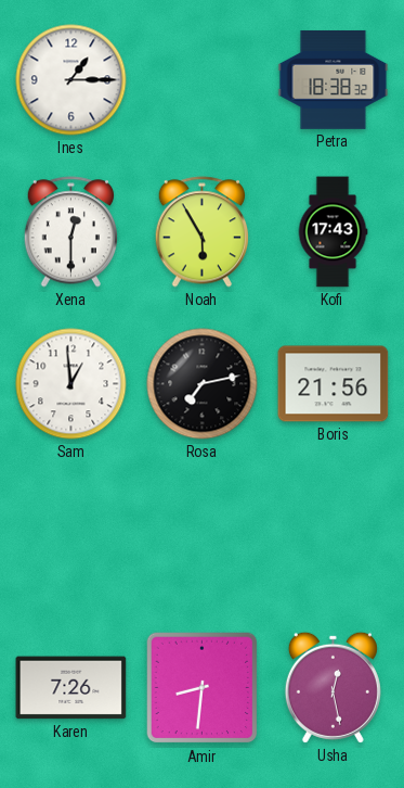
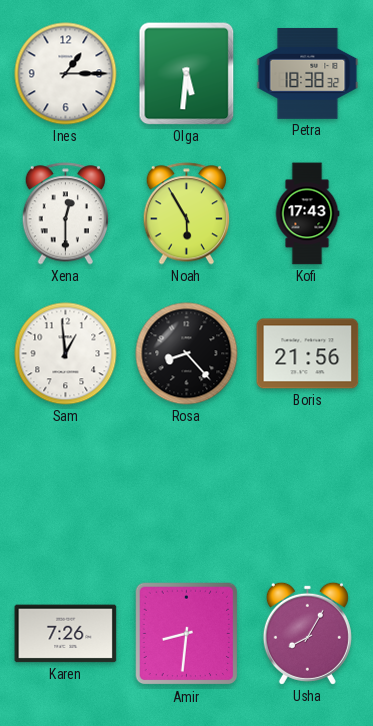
Olga: none -> 5:31
Rosa: 7:13 -> 8:23
Usha: 12:28 -> 8:05
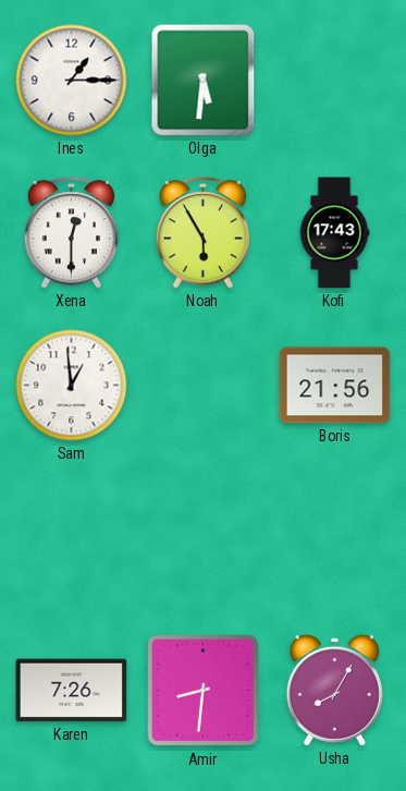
Petra: 18:38 -> none
Rosa: 8:23 -> none
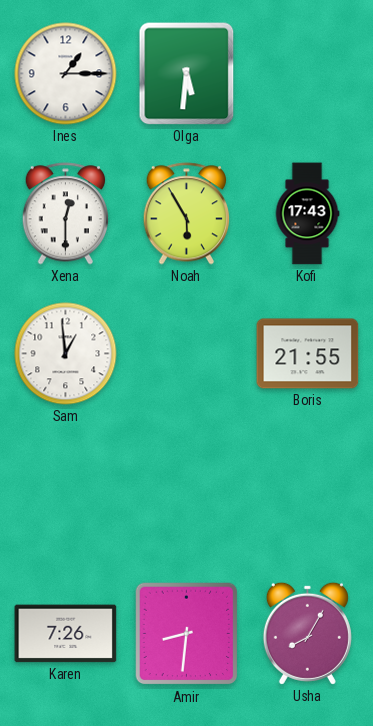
Boris: 21:56 -> 21:55
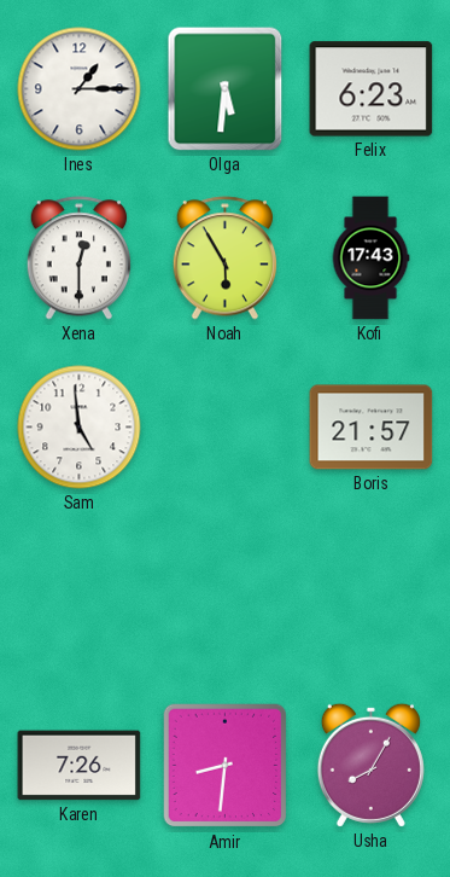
Felix: none -> 6:23
Sam: 12:59 -> 4:59
Boris: 21:55 -> 21:57
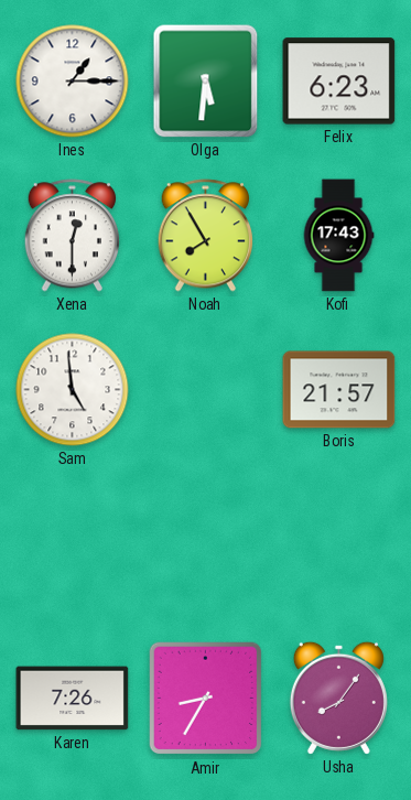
Noah: 5:55 -> 7:55
Amir: 8:31 -> 8:35
Usha: 8:05 -> 8:06
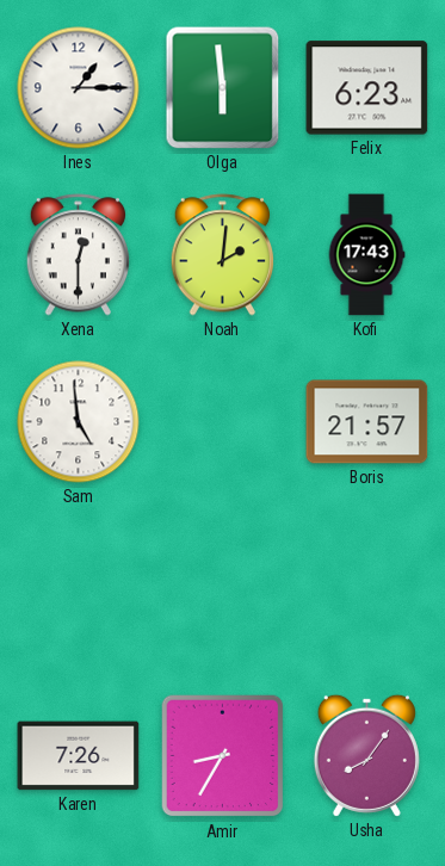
Olga: 5:31 -> 5:59
Noah: 7:55 -> 2:01
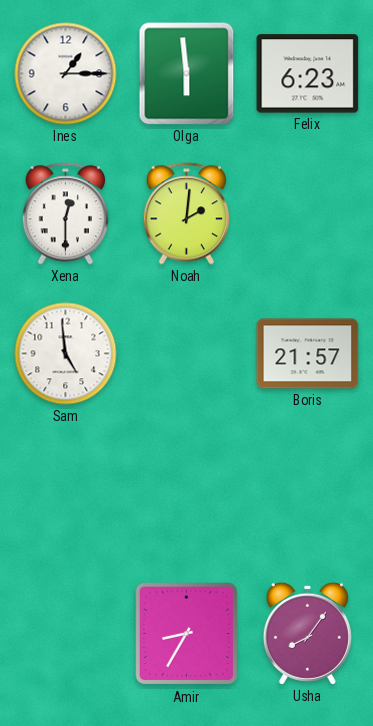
Kofi: 17:43 -> none
Karen: 7:26 -> none
